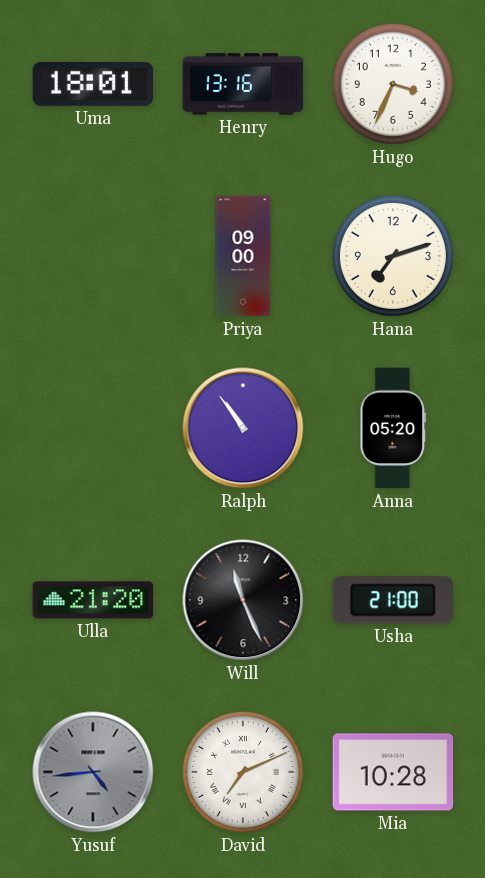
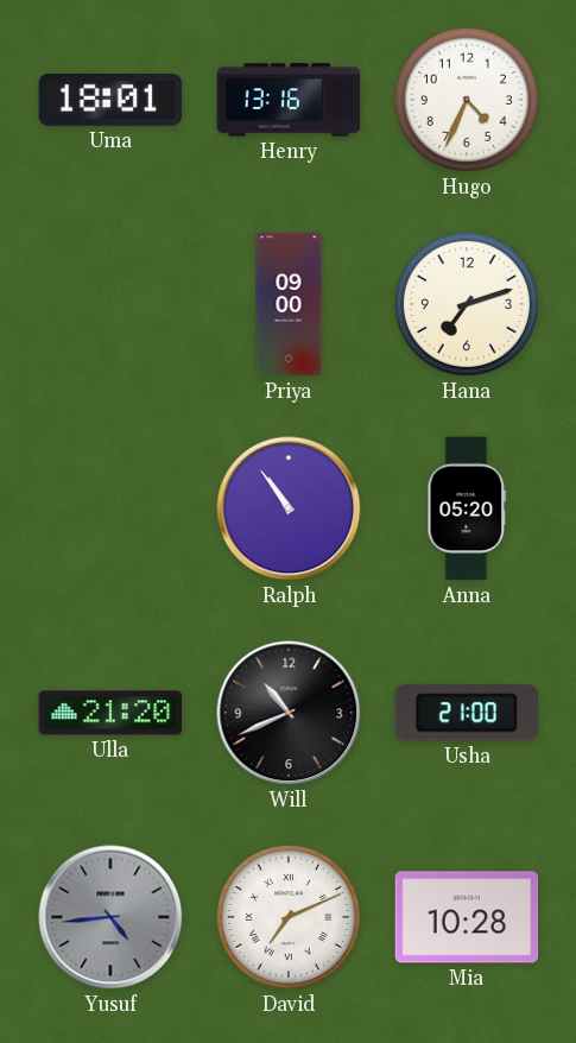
Hugo: 3:34 -> 4:34
Will: 11:26 -> 10:41
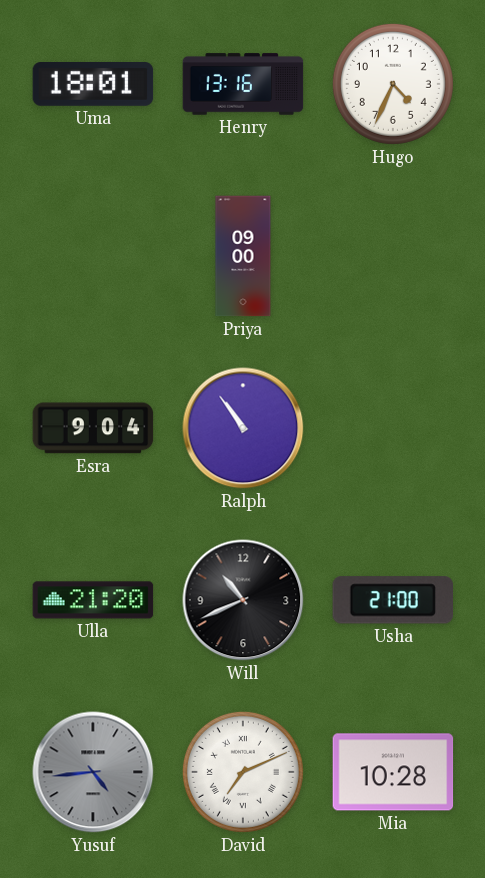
Hana: 7:12 -> none
Esra: none -> 9:04
Anna: 05:20 -> none
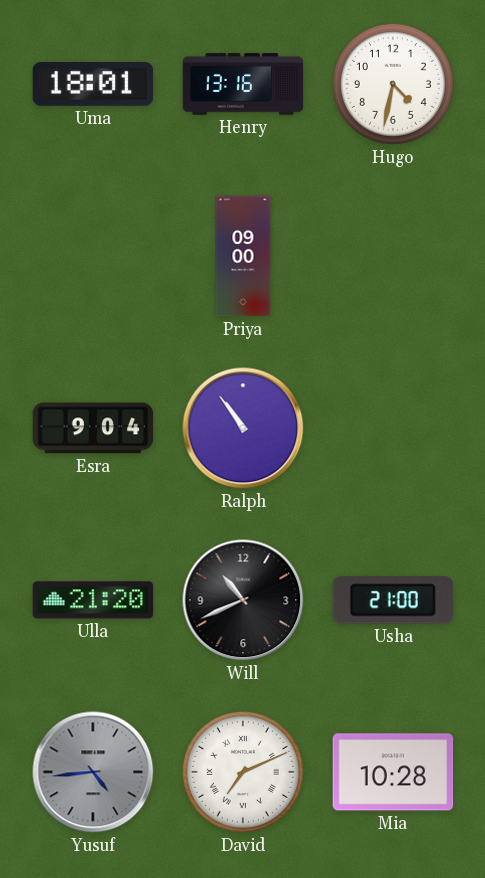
Hugo: 4:34 -> 4:32
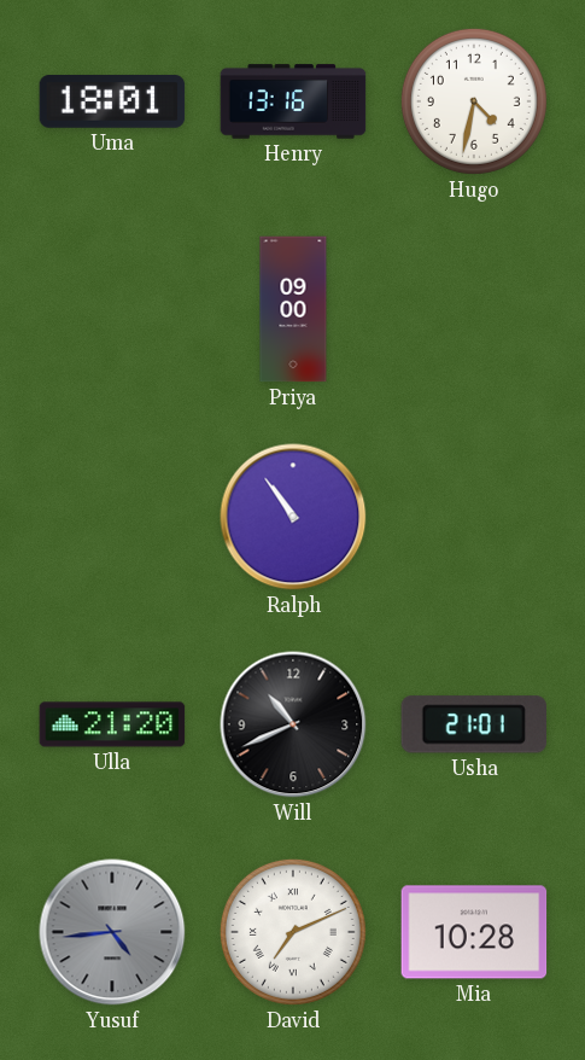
Esra: 9:04 -> none
Usha: 21:00 -> 21:01
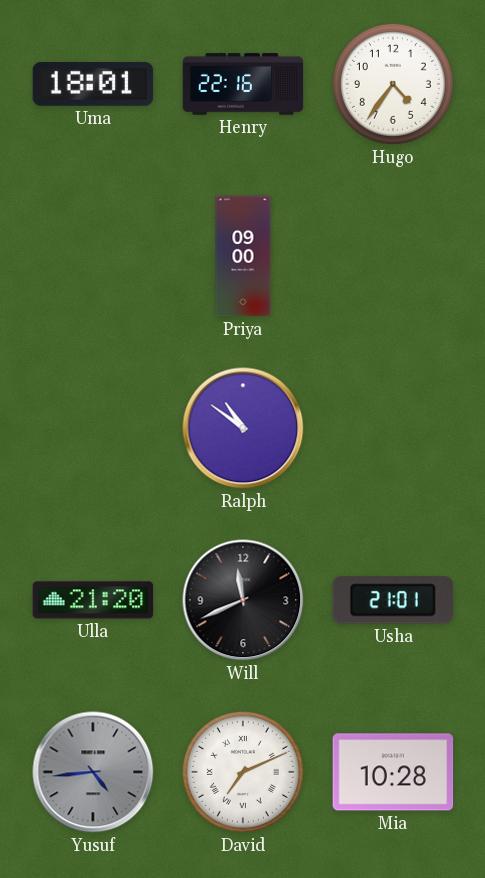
Henry: 13:16 -> 22:16
Hugo: 4:32 -> 4:36
Ralph: 10:54 -> 10:51
Will: 10:41 -> 11:41
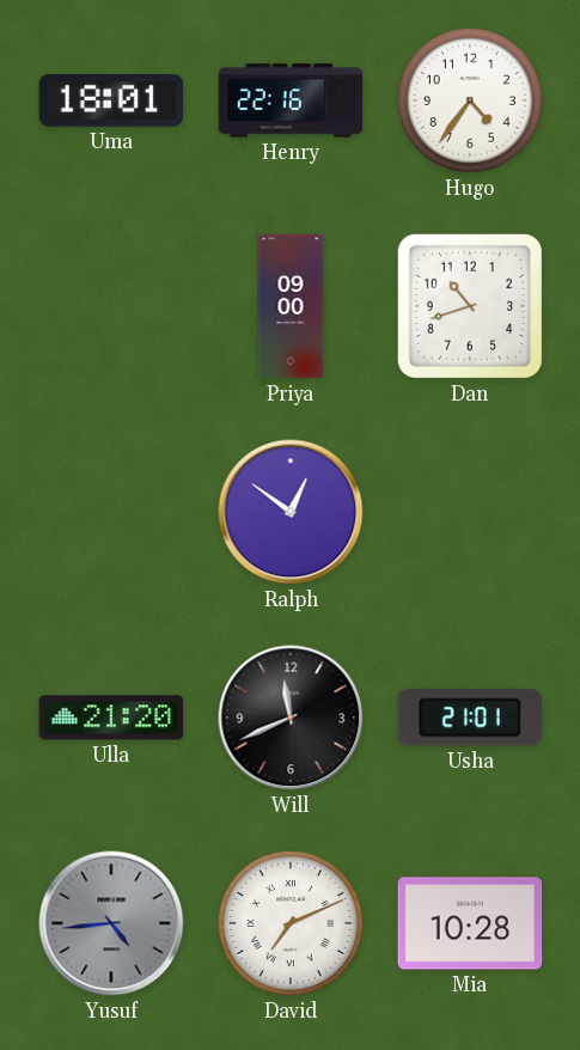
Dan: none -> 10:42
Ralph: 10:51 -> 12:51
